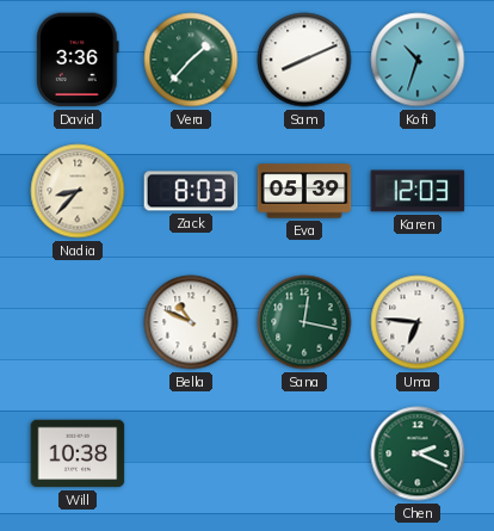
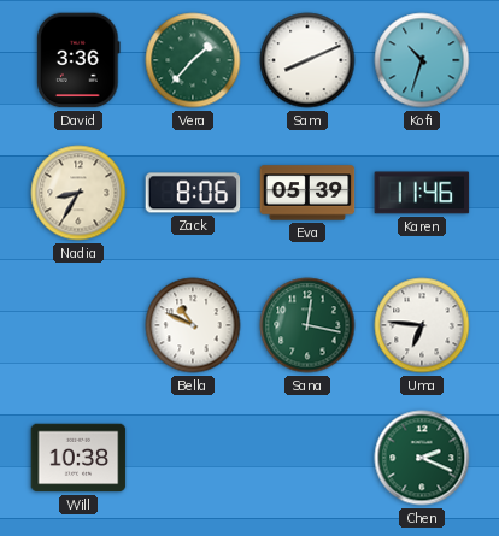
Nadia: 8:37 -> 8:35
Zack: 8:03 -> 8:06
Karen: 12:03 -> 11:46
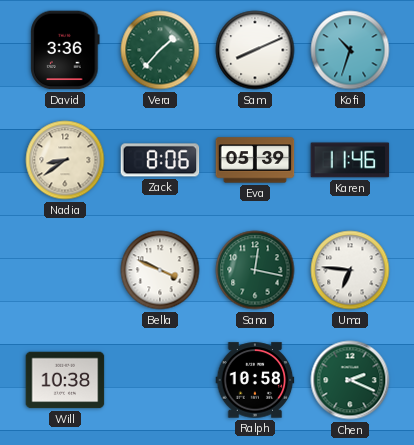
Nadia: 8:35 -> 8:39
Bella: 10:49 -> 3:49
Ralph: none -> 10:58
